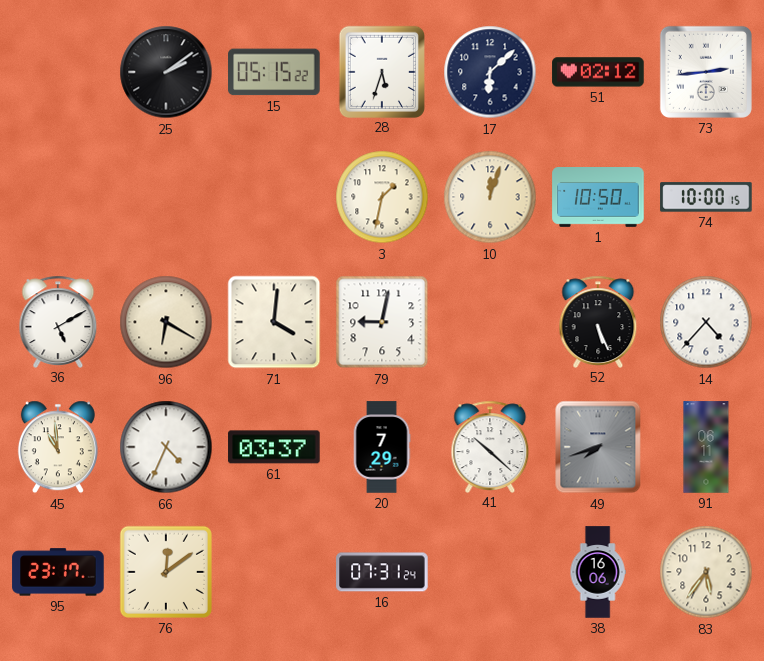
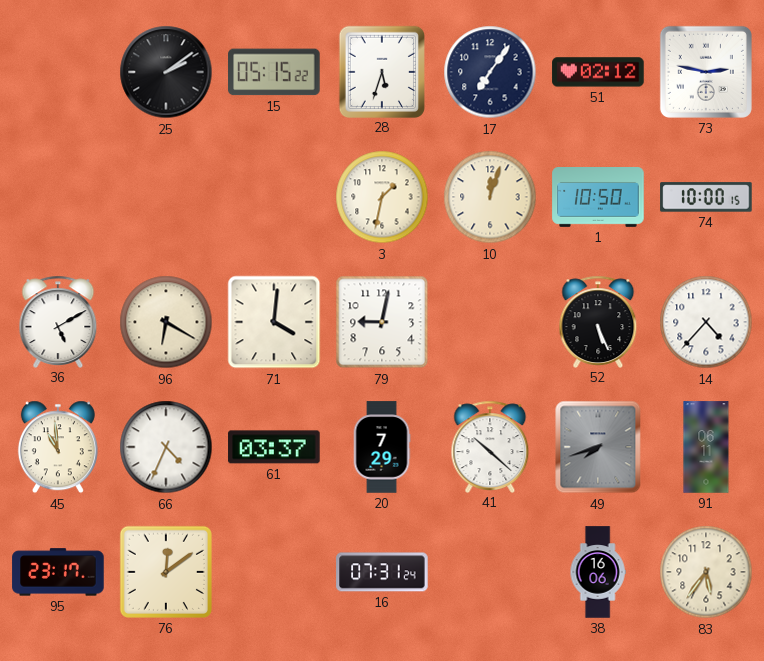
17: 6:08 -> 7:06
73: 2:44 -> 2:47
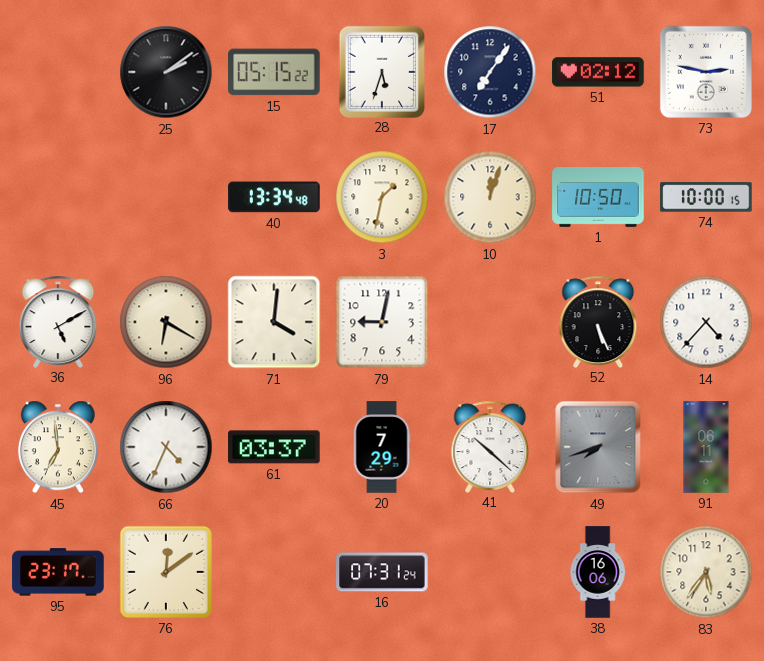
40: none -> 13:34
45: 10:59 -> 6:59
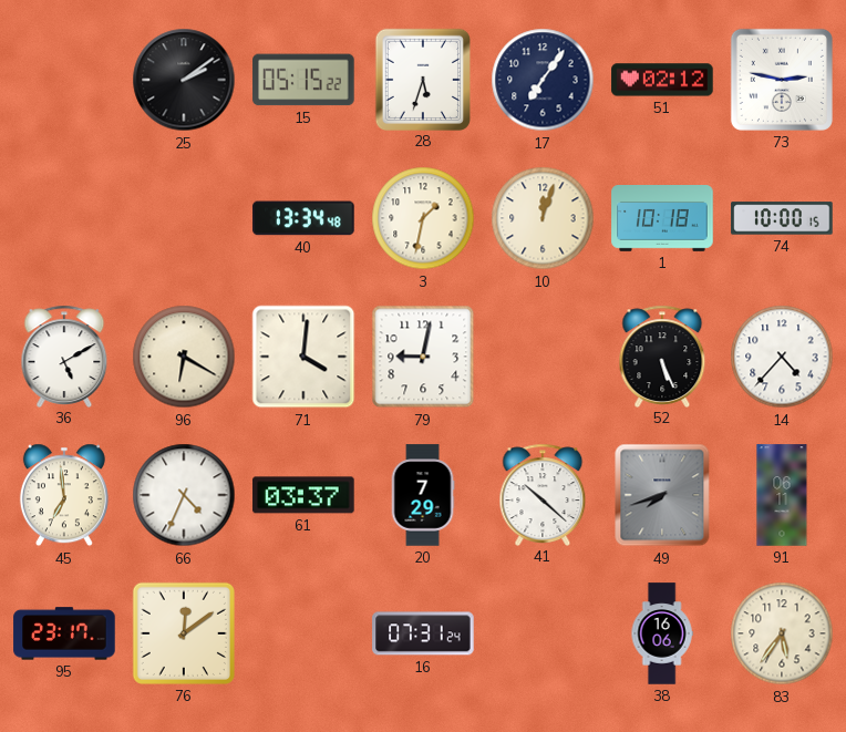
1: 10:50 -> 10:18
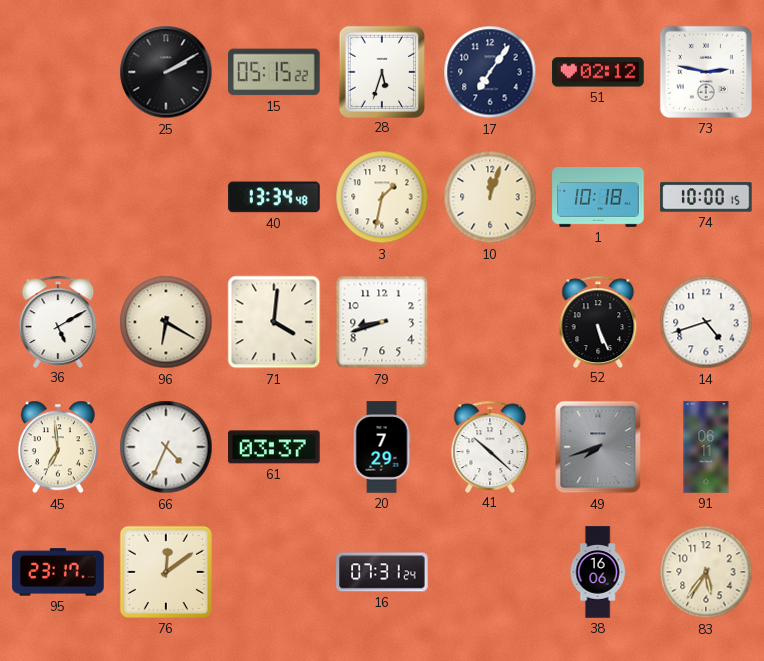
25: 2:09 -> 2:10
79: 9:02 -> 8:42
14: 4:37 -> 4:42
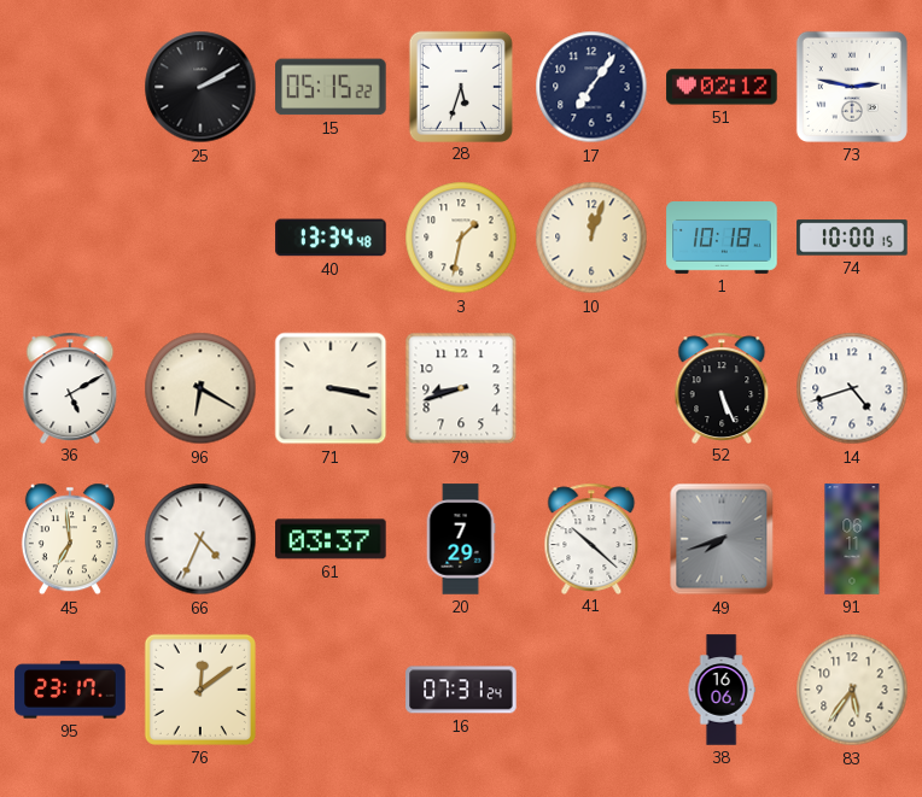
71: 4:01 -> 3:17
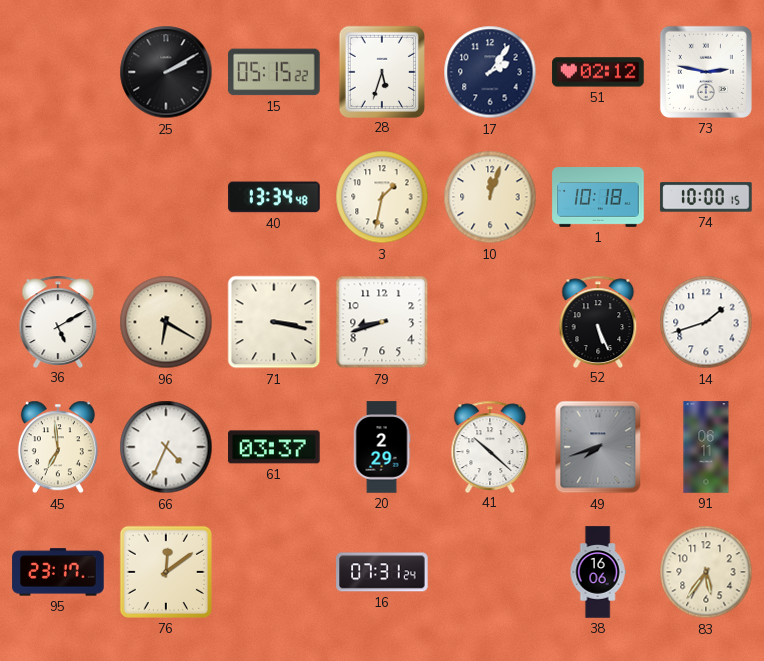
17: 7:06 -> 2:06
14: 4:42 -> 1:42
20: 7:29 -> 2:29
